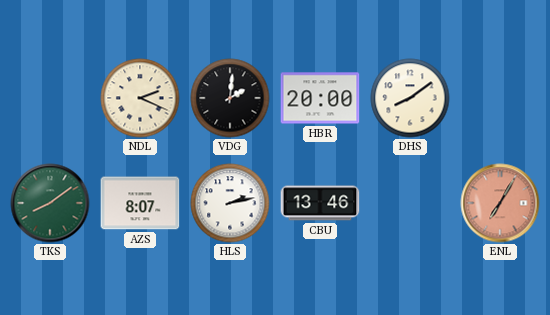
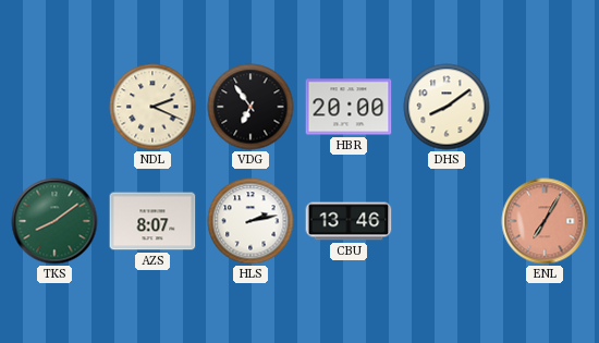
VDG: 2:01 -> 6:54
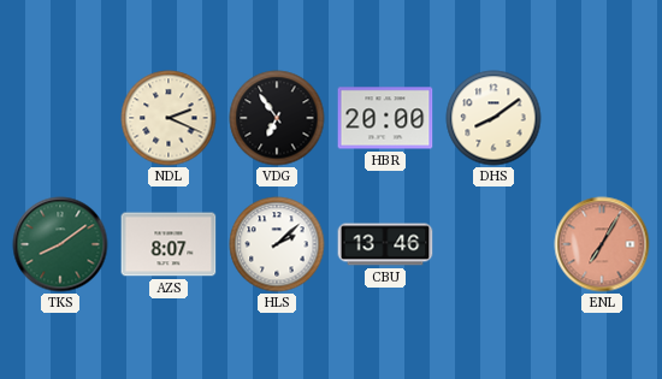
HLS: 2:13 -> 2:08
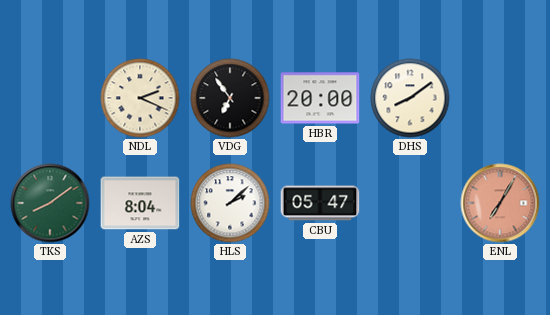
AZS: 8:07 -> 8:04
CBU: 13:46 -> 05:47
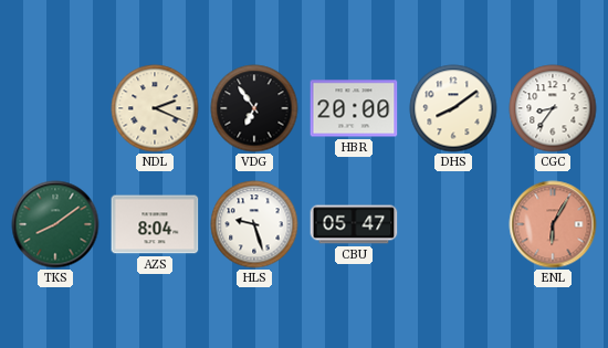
CGC: none -> 8:36
HLS: 2:08 -> 9:27
ENL: 7:05 -> 6:05
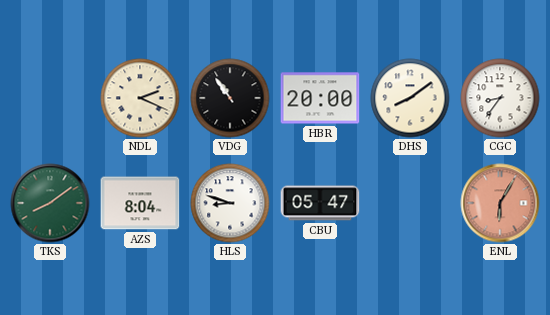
VDG: 6:54 -> 10:54
HLS: 9:27 -> 8:48
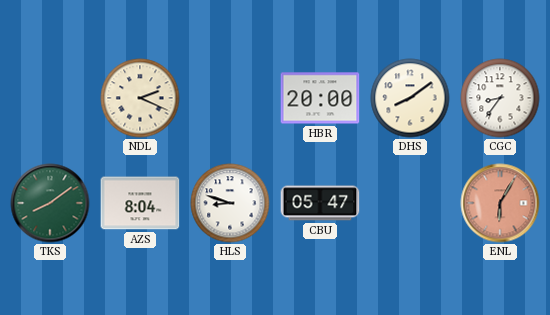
VDG: 10:54 -> none
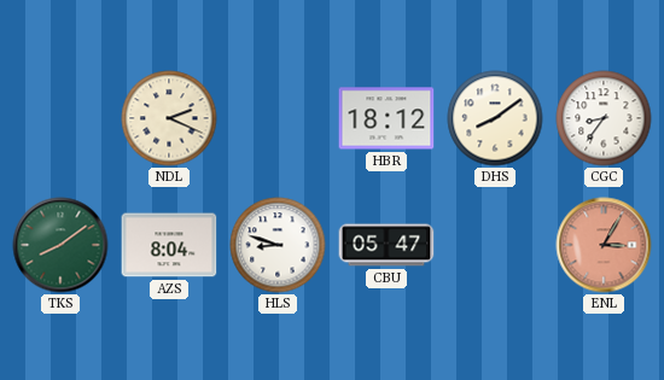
HBR: 20:00 -> 18:12
ENL: 6:05 -> 3:05
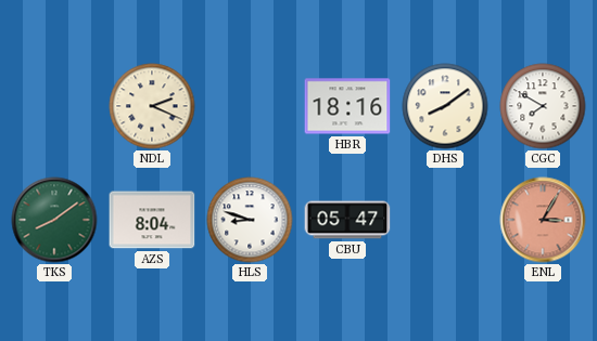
HBR: 18:12 -> 18:16
CGC: 8:36 -> 7:50
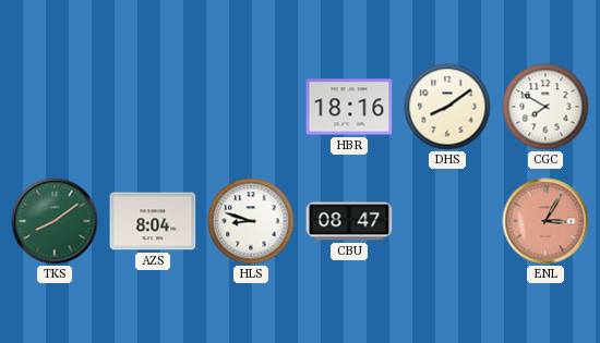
NDL: 2:19 -> none
CBU: 05:47 -> 08:47
